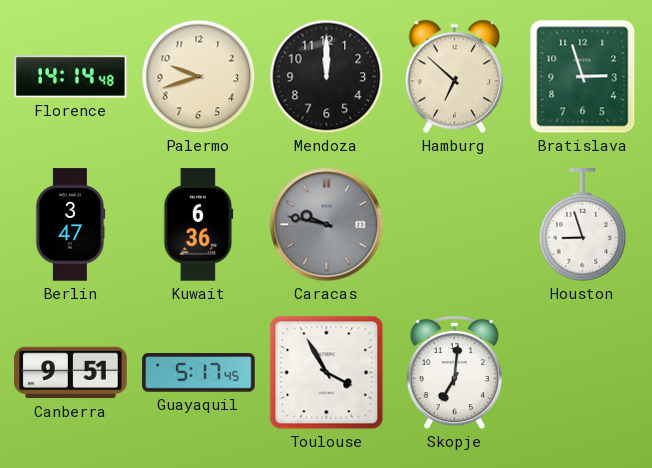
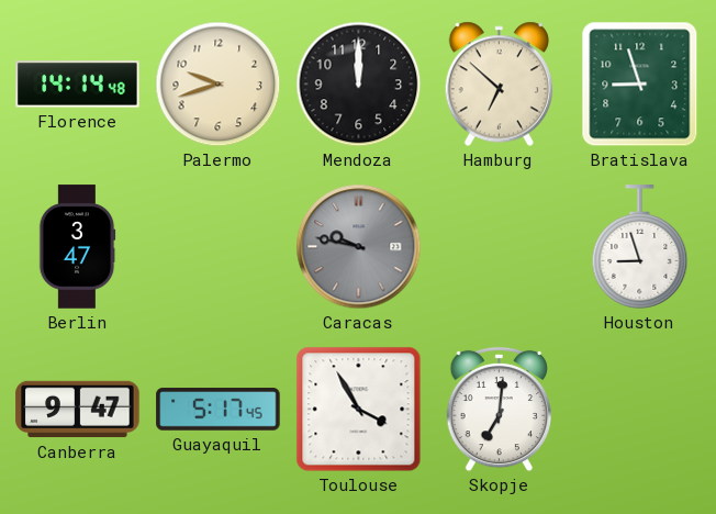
Bratislava: 2:57 -> 8:57
Kuwait: 6:36 -> none
Canberra: 9:51 -> 9:47
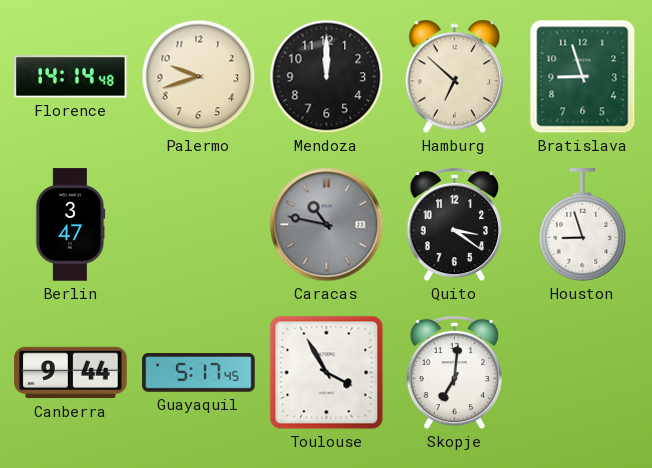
Caracas: 9:47 -> 10:47
Quito: none -> 3:21
Canberra: 9:47 -> 9:44
